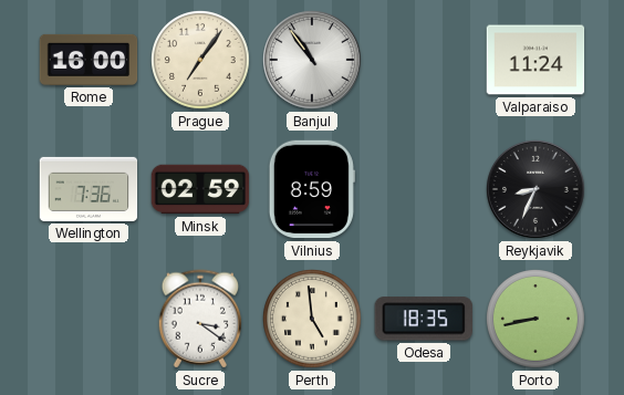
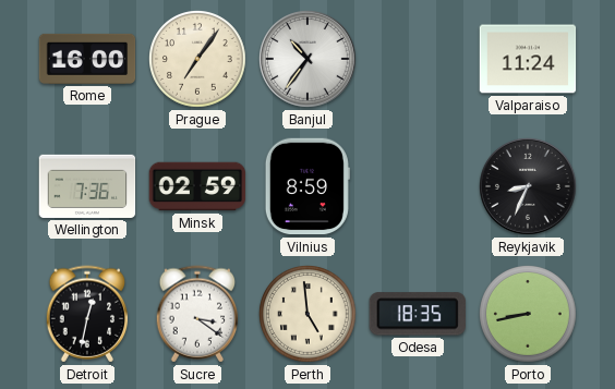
Banjul: 10:54 -> 10:36
Detroit: none -> 12:32
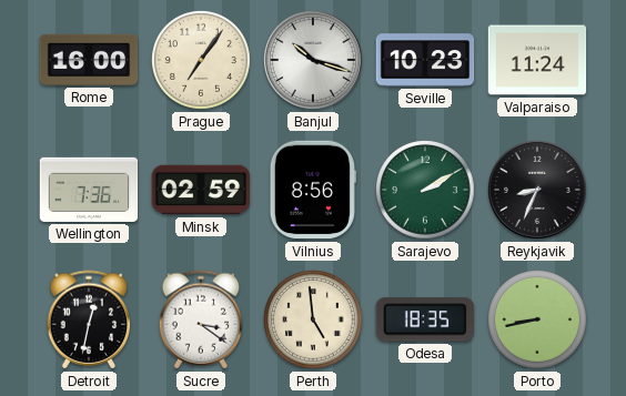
Banjul: 10:36 -> 10:18
Seville: none -> 10:23
Vilnius: 8:59 -> 8:56
Sarajevo: none -> 2:10
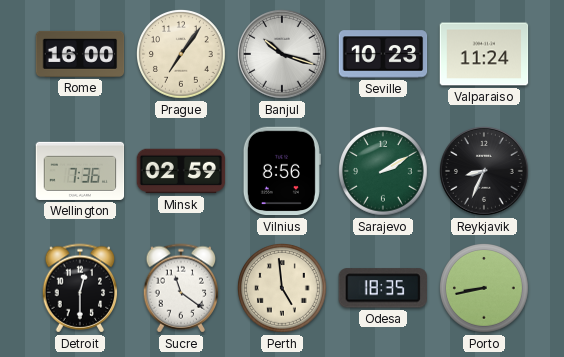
Detroit: 12:32 -> 12:30
Sucre: 3:21 -> 11:21
